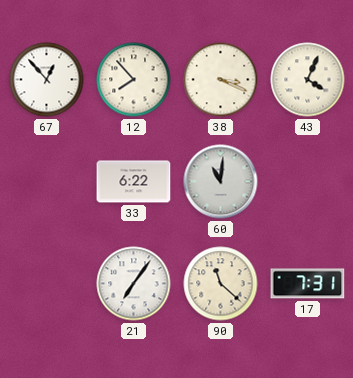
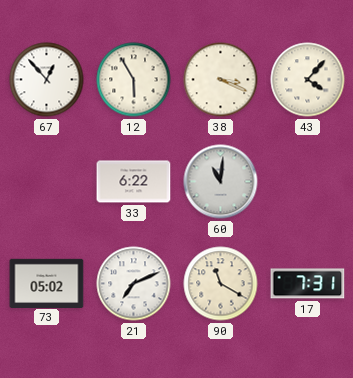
12: 7:53 -> 5:55
43: 4:04 -> 4:07
73: none -> 05:02
21: 7:06 -> 7:11
90: 11:22 -> 11:20
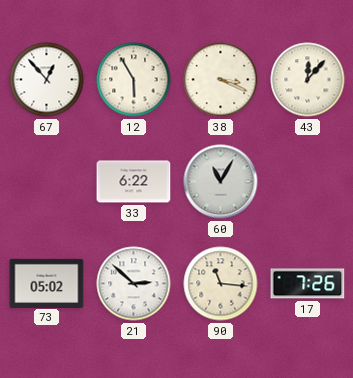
43: 4:07 -> 12:07
60: 11:01 -> 11:05
21: 7:11 -> 2:52
90: 11:20 -> 11:16
17: 7:31 -> 7:26
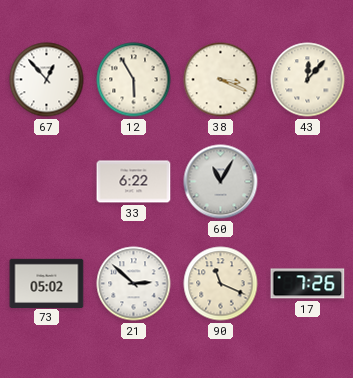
90: 11:16 -> 11:19
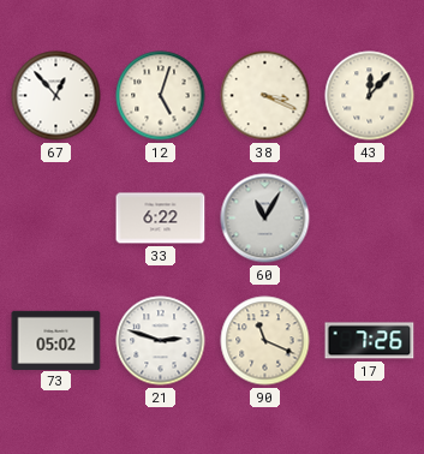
12: 5:55 -> 5:03
21: 2:52 -> 2:48
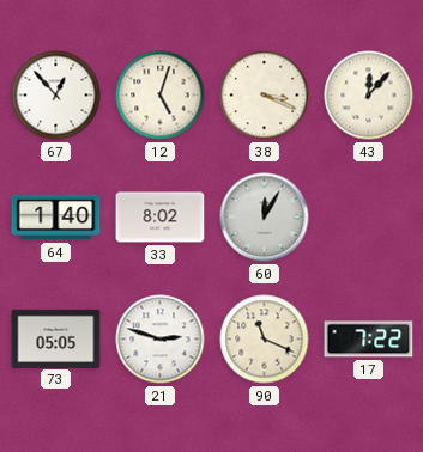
64: none -> 1:40
33: 6:22 -> 8:02
60: 11:05 -> 12:05
73: 05:02 -> 05:05
17: 7:26 -> 7:22
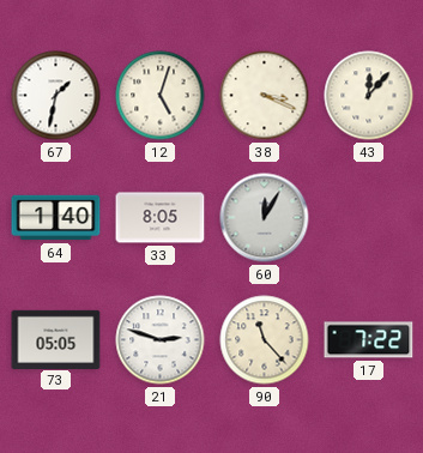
67: 12:53 -> 1:32
33: 8:02 -> 8:05
90: 11:19 -> 11:23
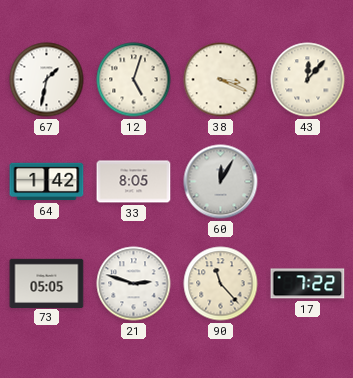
64: 1:40 -> 1:42
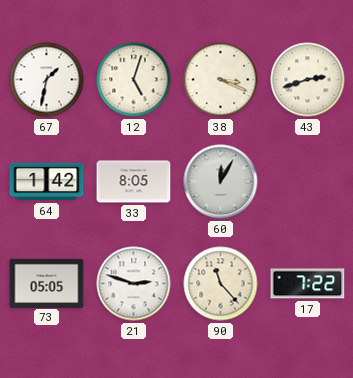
43: 12:07 -> 2:42
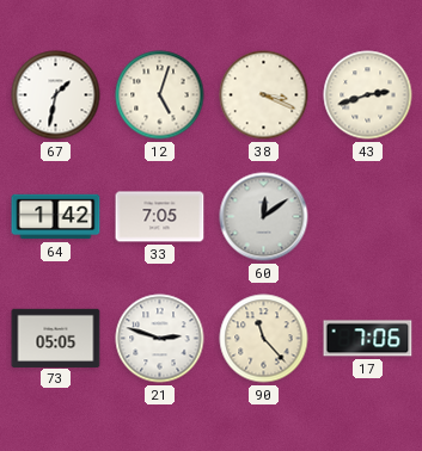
33: 8:05 -> 7:05
60: 12:05 -> 12:09
17: 7:22 -> 7:06
